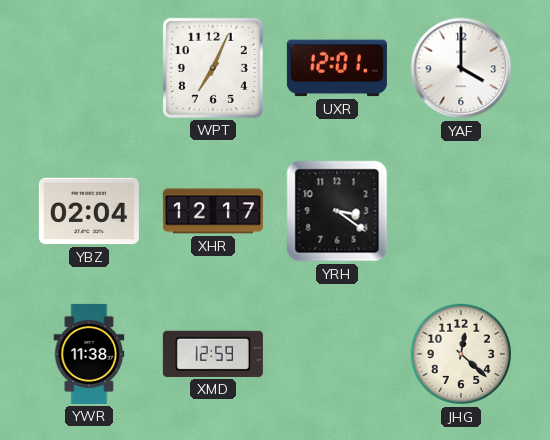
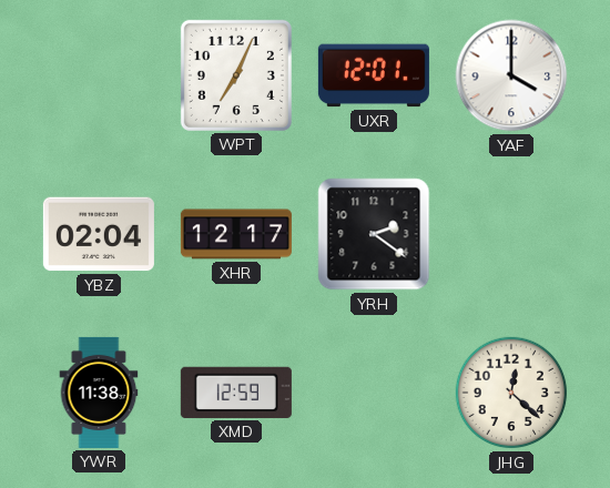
YRH: 3:21 -> 2:21
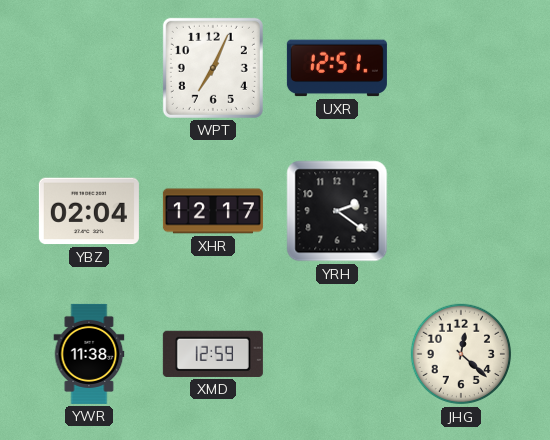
UXR: 12:01 -> 12:51
YAF: 4:00 -> none
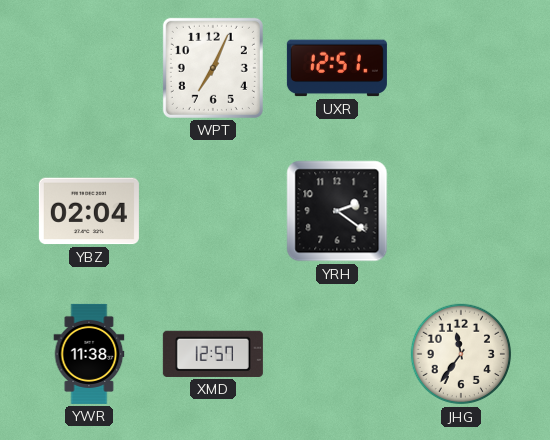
XHR: 12:17 -> none
XMD: 12:59 -> 12:57
JHG: 12:22 -> 11:36
